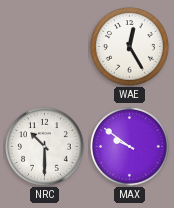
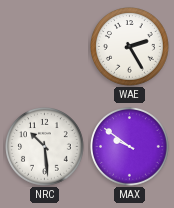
WAE: 12:25 -> 2:25
NRC: 10:30 -> 10:29
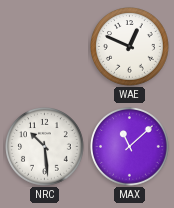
WAE: 2:25 -> 12:49
MAX: 9:51 -> 11:08
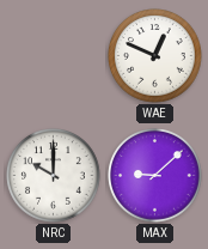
NRC: 10:29 -> 10:00
MAX: 11:08 -> 9:08
